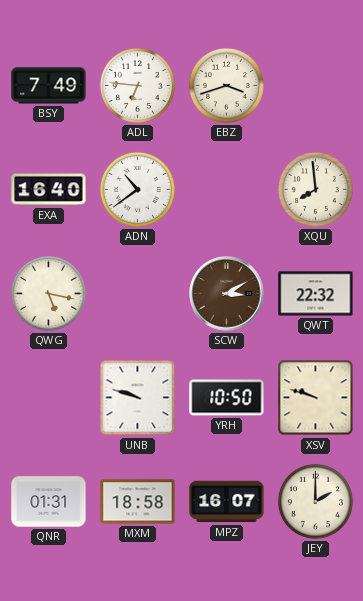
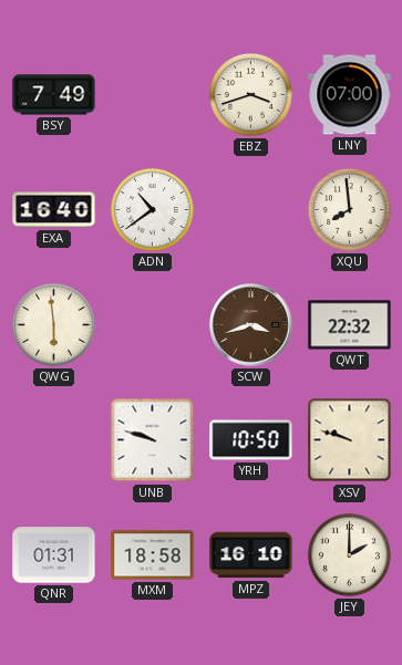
ADL: 6:46 -> none
LNY: none -> 07:00
QWG: 5:17 -> 5:59
SCW: 3:10 -> 3:42
MPZ: 16:07 -> 16:10
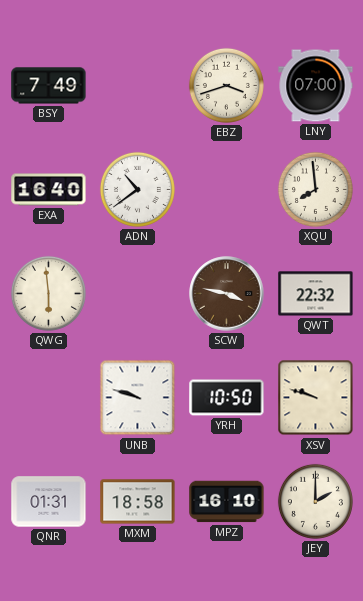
SCW: 3:42 -> 3:47
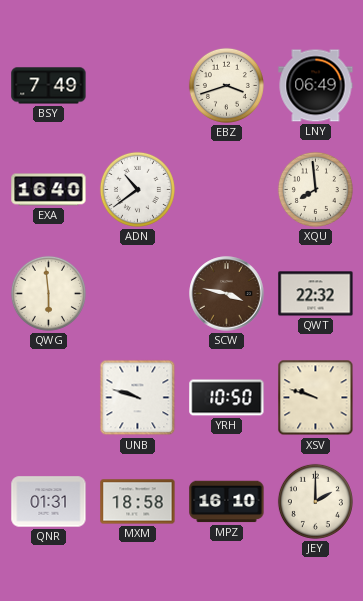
LNY: 07:00 -> 06:49
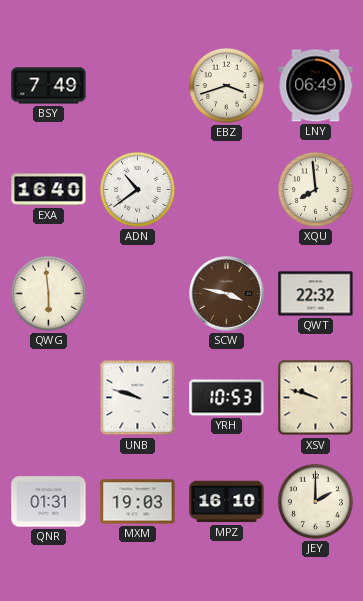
YRH: 10:50 -> 10:53
MXM: 18:58 -> 19:03
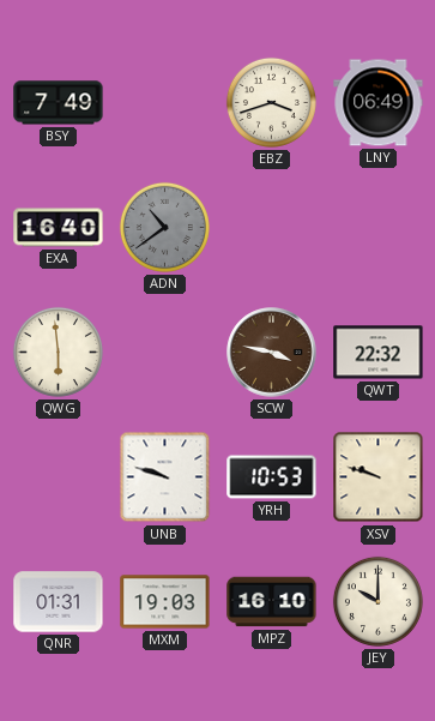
ADN dial: white -> grey
XQU: 7:59 -> none
JEY: 2:00 -> 10:00
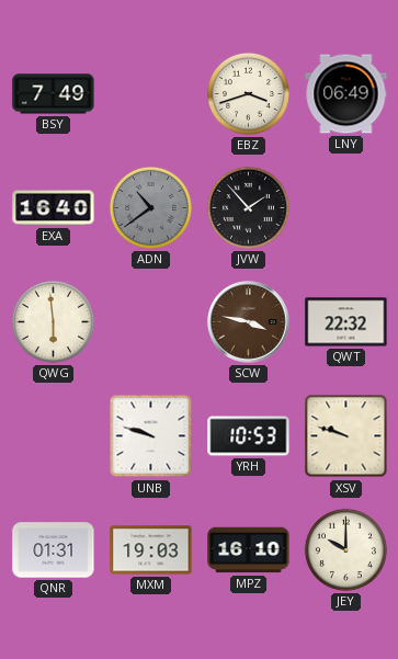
JVW: none -> 1:53
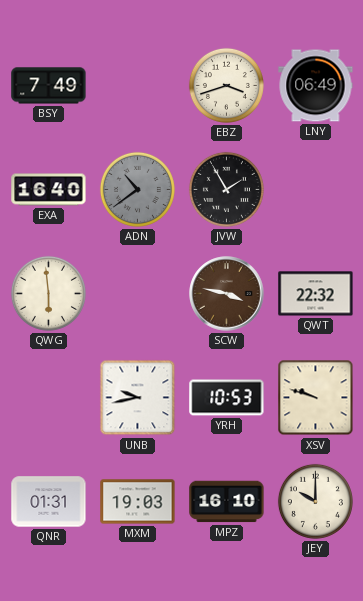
JVW: 1:53 -> 1:55
UNB: 9:48 -> 9:43
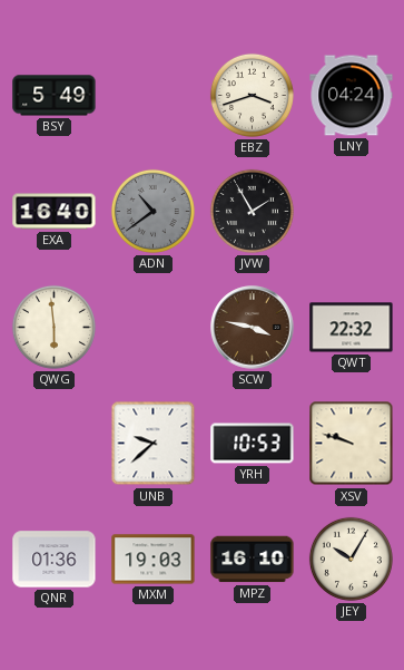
BSY: 7:49 -> 5:49
LNY: 06:49 -> 04:24
UNB: 9:43 -> 9:38
QNR: 01:31 -> 01:36
JEY: 10:00 -> 10:05
